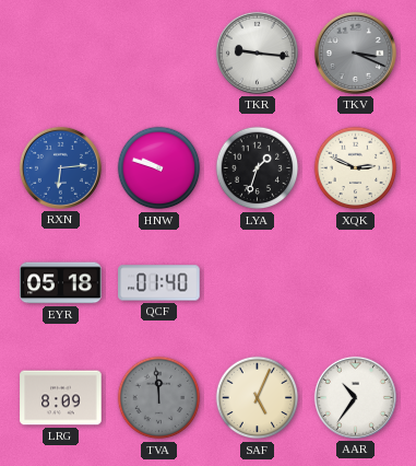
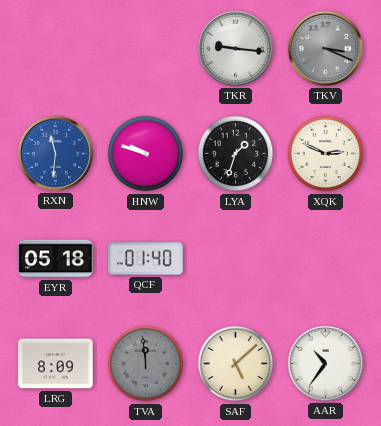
RXN: 6:14 -> 11:31
SAF: 5:04 -> 5:08
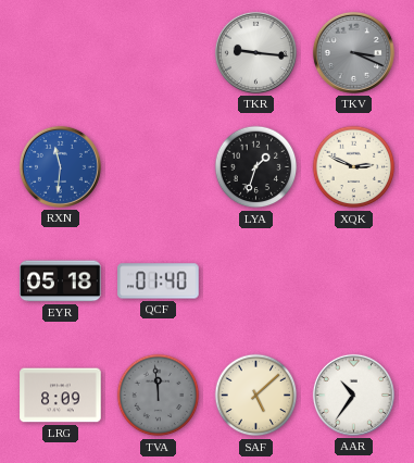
HNW: 9:48 -> none
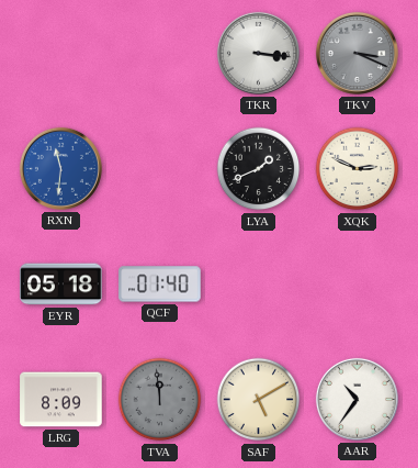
TKR: 9:16 -> 3:16
LYA: 1:33 -> 1:41
SAF: 5:08 -> 5:10
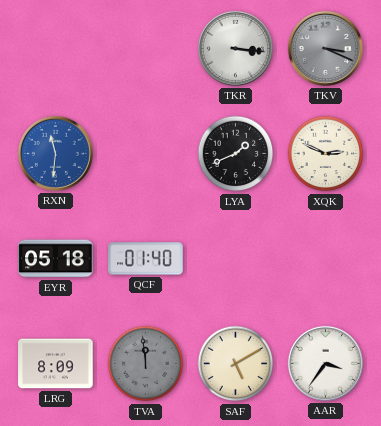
AAR: 10:36 -> 3:36
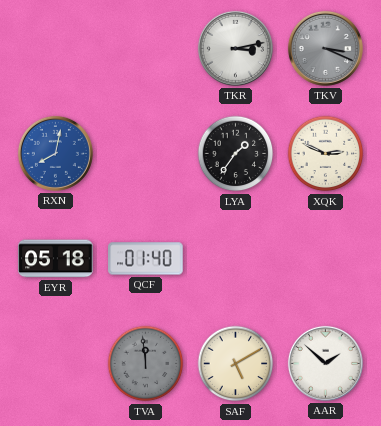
TKR: 3:16 -> 3:13
RXN: 11:31 -> 8:02
LYA: 1:41 -> 1:36
LRG: 8:09 -> none
AAR: 3:36 -> 1:52
